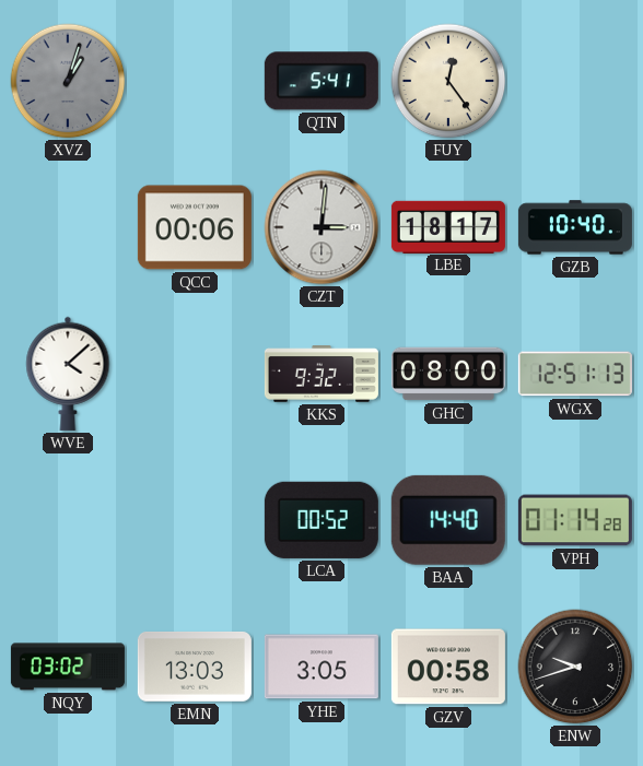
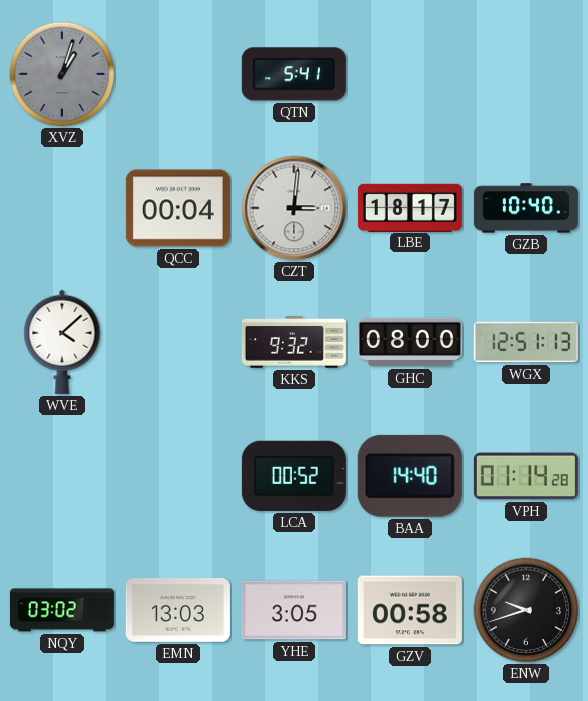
FUY: 12:24 -> none
QCC: 00:06 -> 00:04
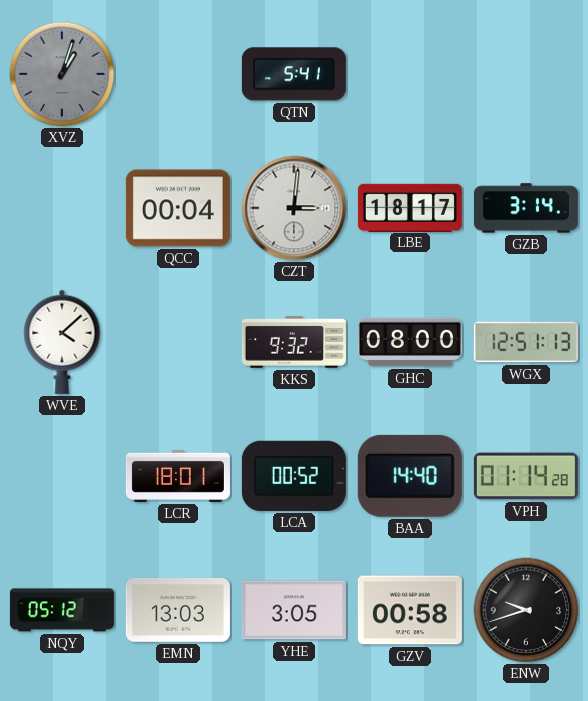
GZB: 10:40 -> 3:14
LCR: none -> 18:01
NQY: 03:02 -> 05:12
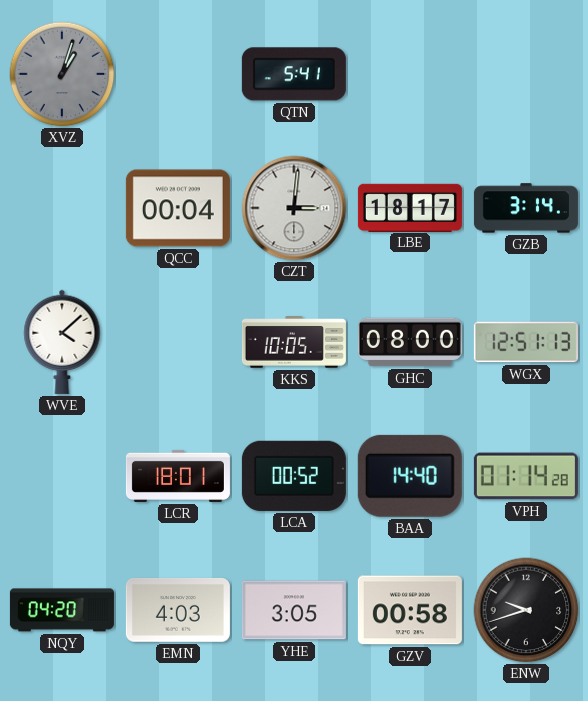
KKS: 9:32 -> 10:05
NQY: 05:12 -> 04:20
EMN: 13:03 -> 4:03
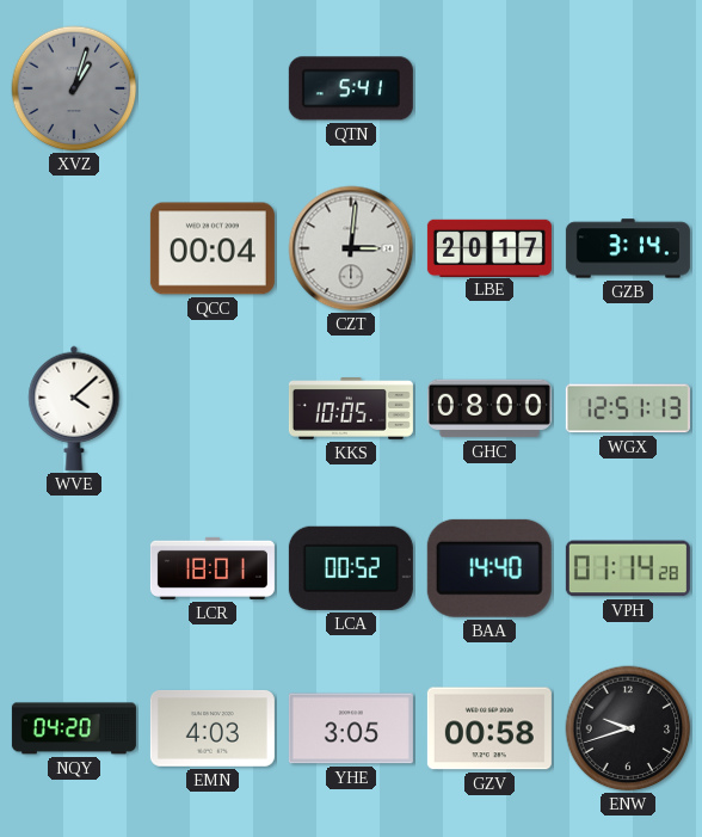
LBE: 18:17 -> 20:17
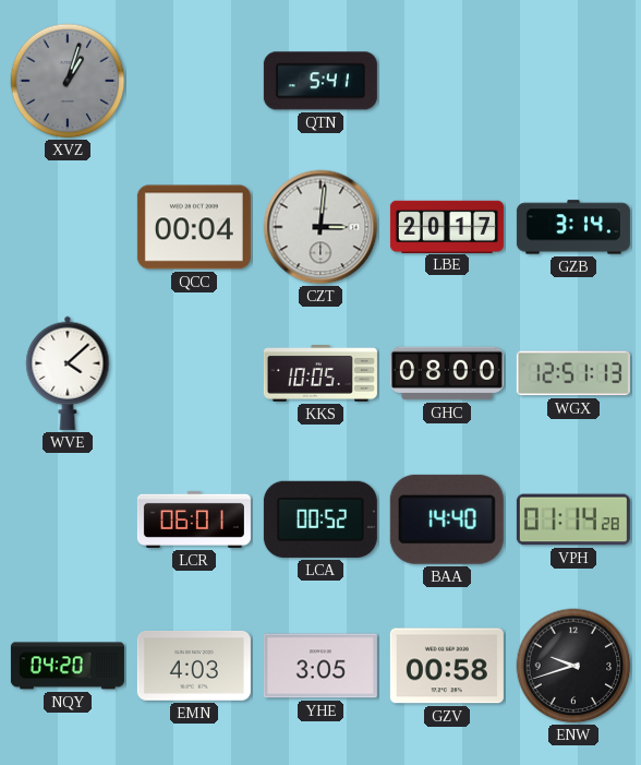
LCR: 18:01 -> 06:01
